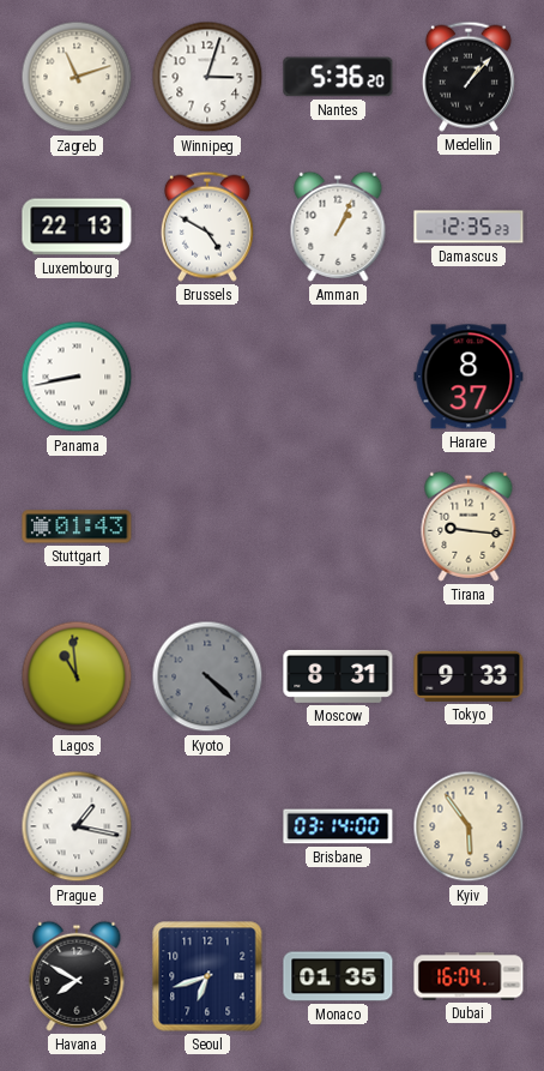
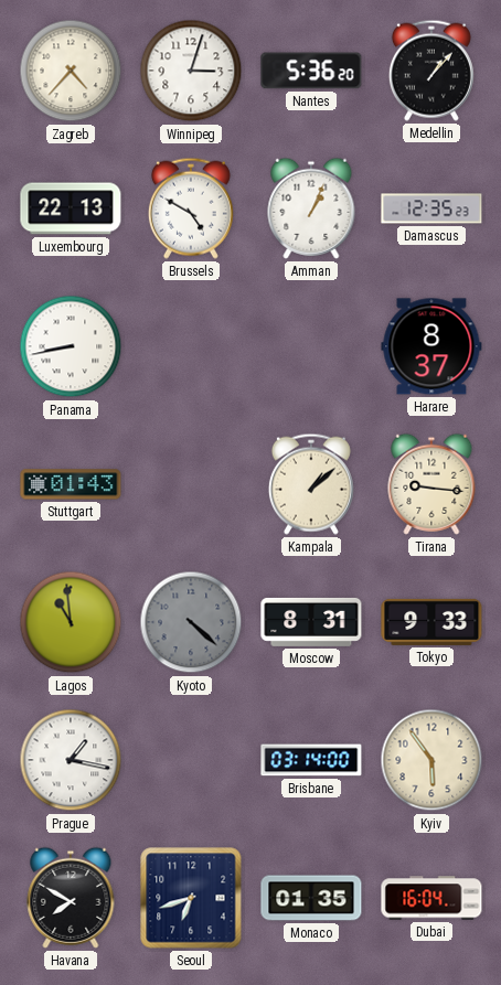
Zagreb: 11:12 -> 4:37
Kampala: none -> 1:08
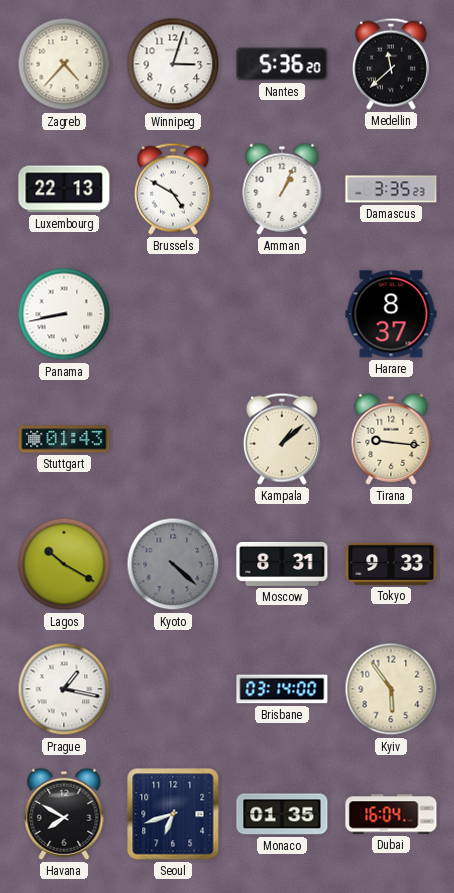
Medellin: 1:07 -> 11:38
Damascus: 12:35 -> 3:35
Lagos: 10:59 -> 10:20
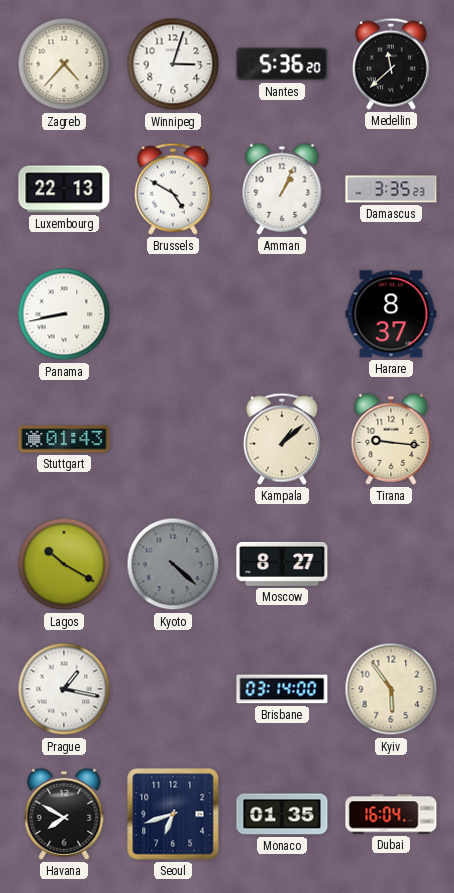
Moscow: 8:31 -> 8:27
Tokyo: 9:33 -> none
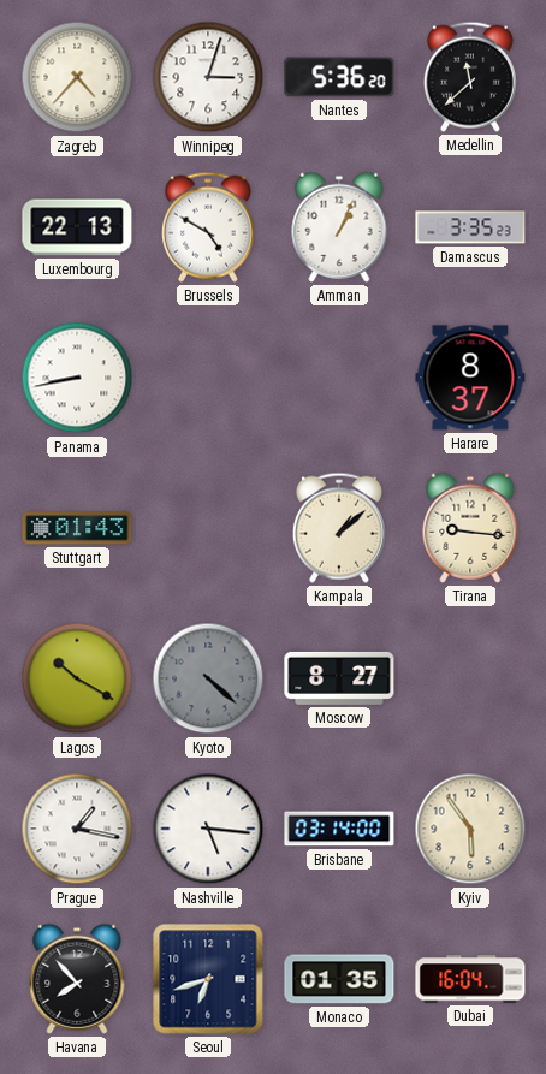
Nashville: none -> 5:16
Havana: 7:50 -> 7:53
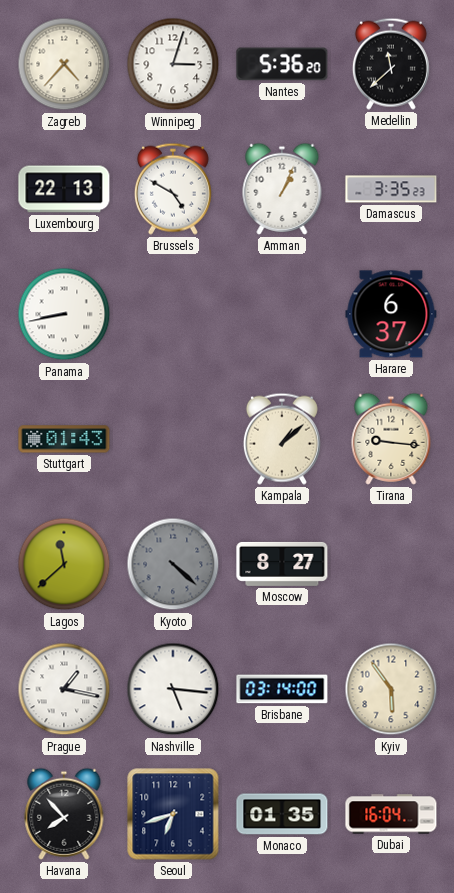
Harare: 8:37 -> 6:37
Lagos: 10:20 -> 11:38
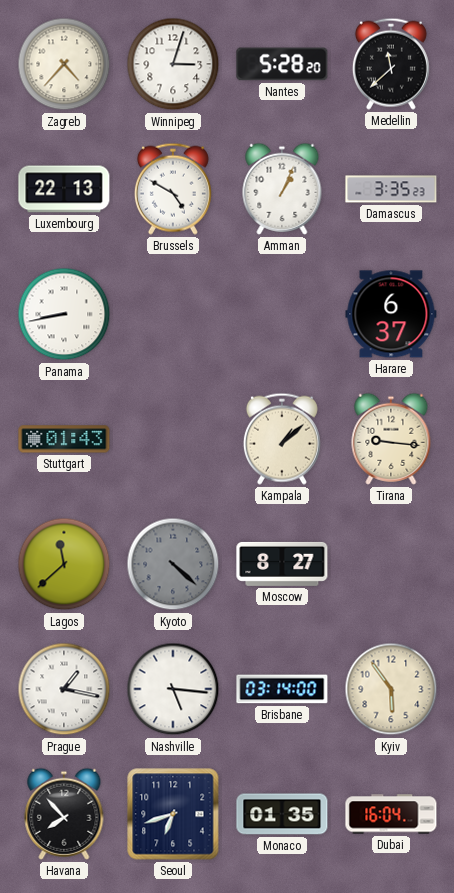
Nantes: 5:36 -> 5:28
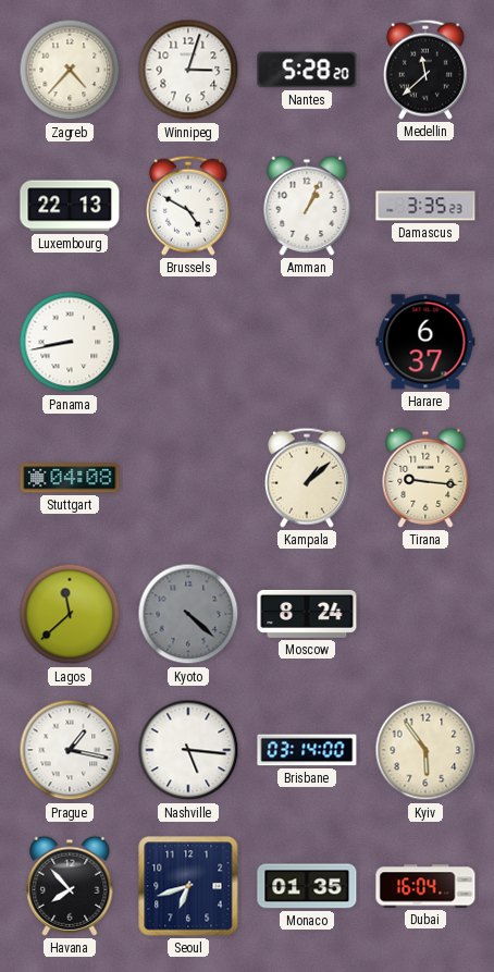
Stuttgart: 01:43 -> 04:08
Moscow: 8:27 -> 8:24
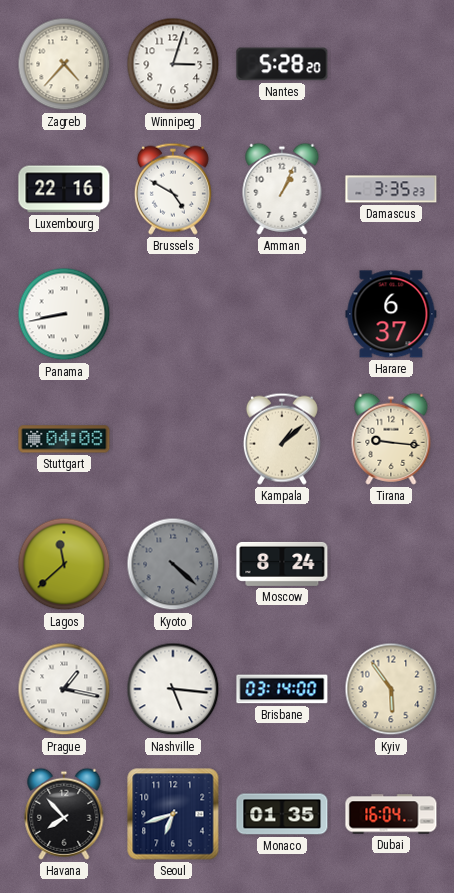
Medellin: 11:38 -> none
Luxembourg: 22:13 -> 22:16
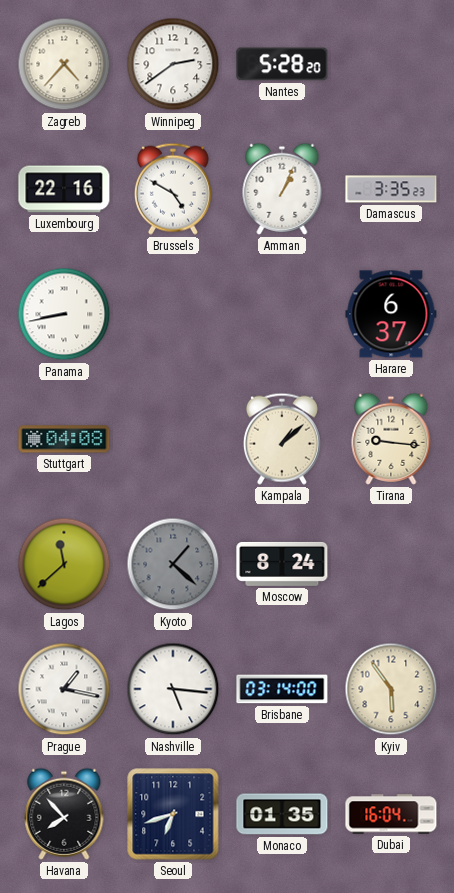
Winnipeg: 3:03 -> 2:39
Kyoto: 4:22 -> 1:22
